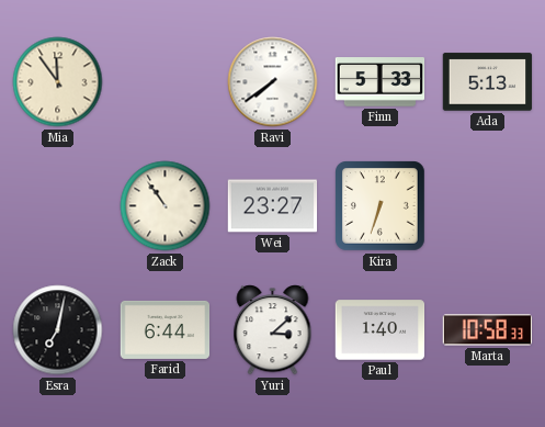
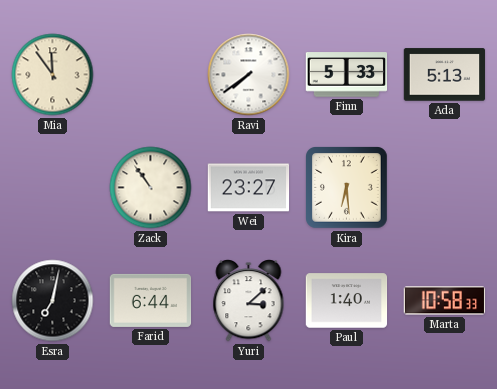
Kira: 6:33 -> 6:29
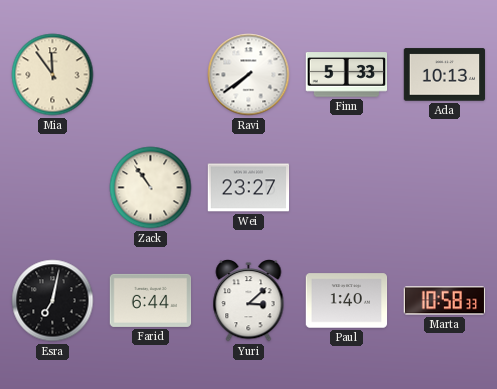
Ada: 5:13 -> 10:13
Kira: 6:29 -> none
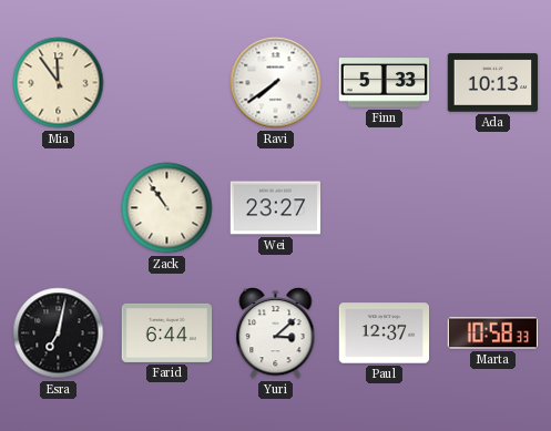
Paul: 1:40 -> 12:37
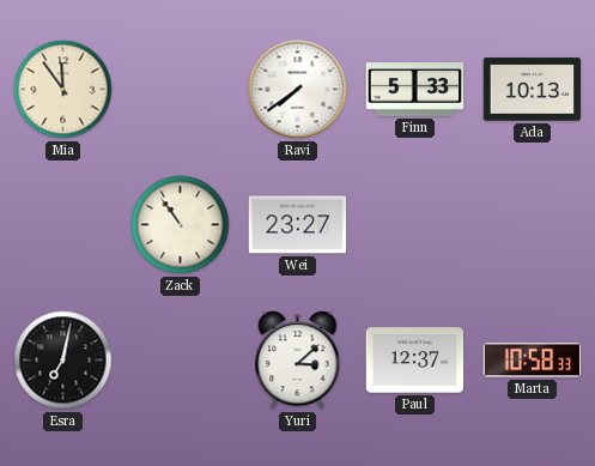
Farid: 6:44 -> none
